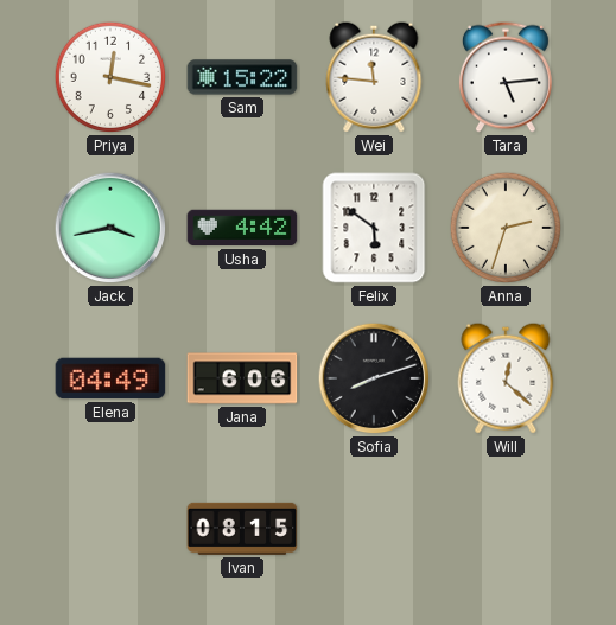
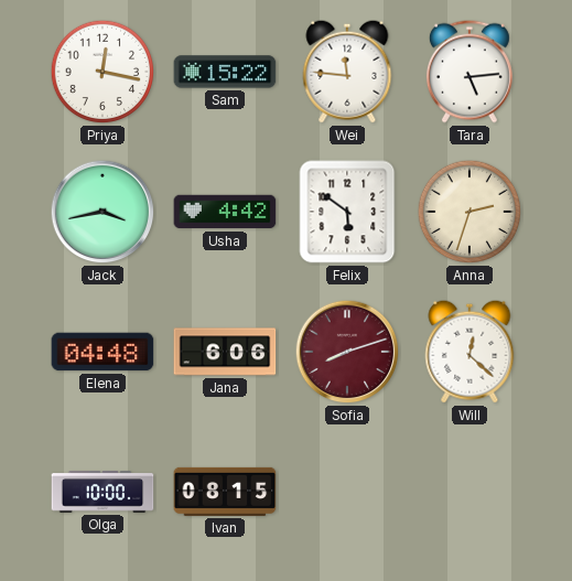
Elena: 04:49 -> 04:48
Sofia dial: black -> burgundy
Olga: none -> 10:00
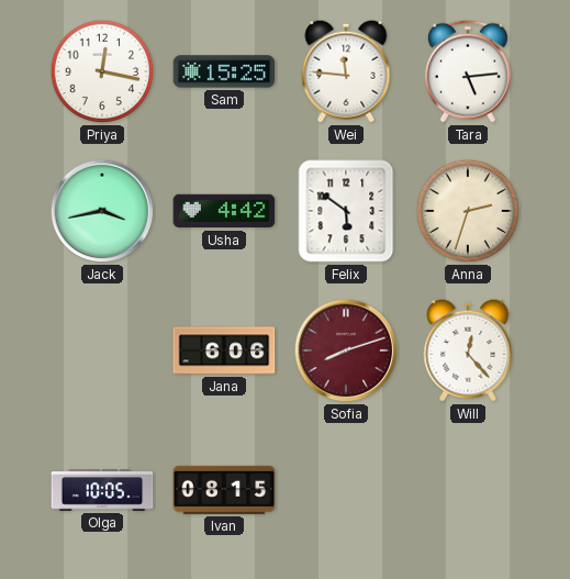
Sam: 15:22 -> 15:25
Elena: 04:48 -> none
Will: 12:22 -> 12:23
Olga: 10:00 -> 10:05
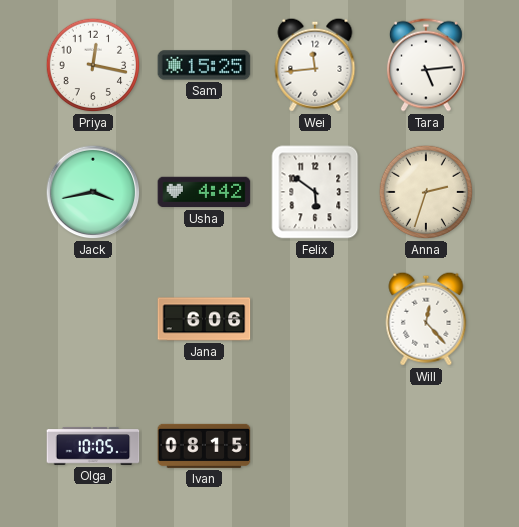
Wei: 11:46 -> 11:44
Sofia: 8:12 -> none
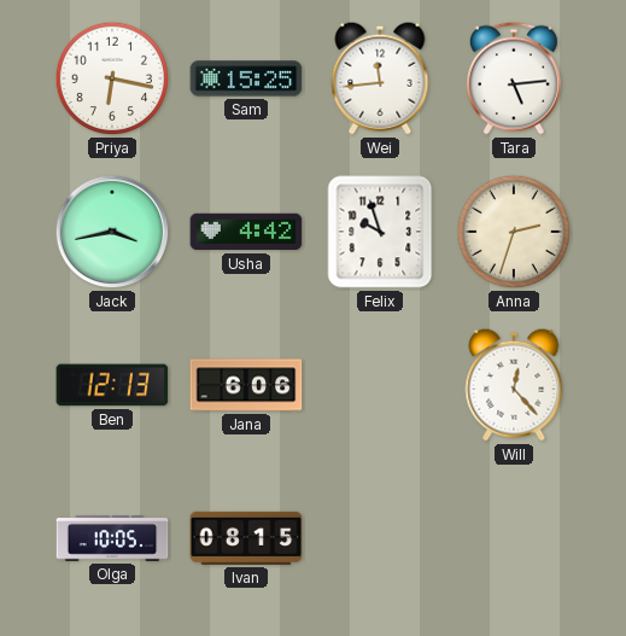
Priya: 12:17 -> 6:17
Felix: 5:51 -> 9:57
Ben: none -> 12:13
